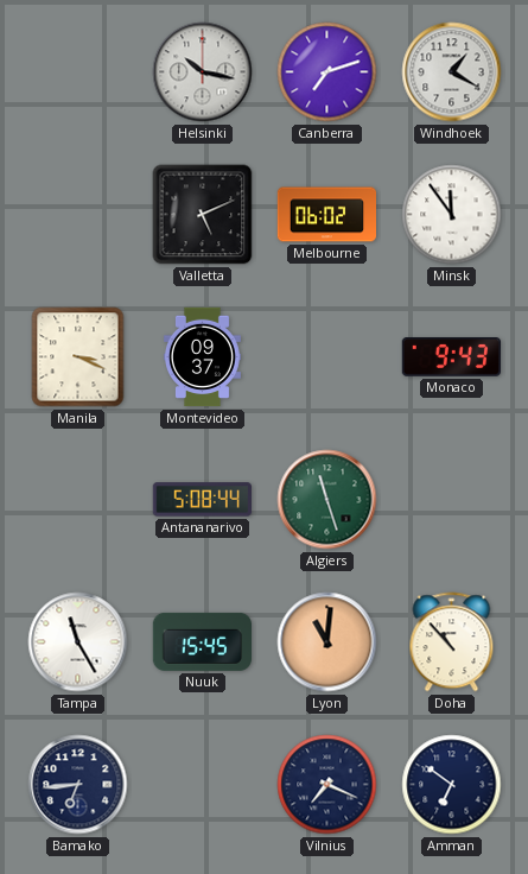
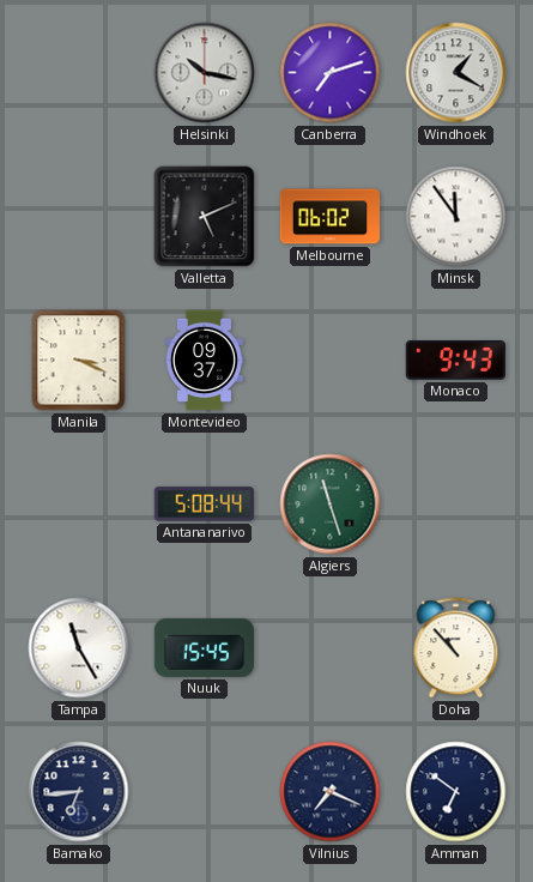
Lyon: 11:01 -> none
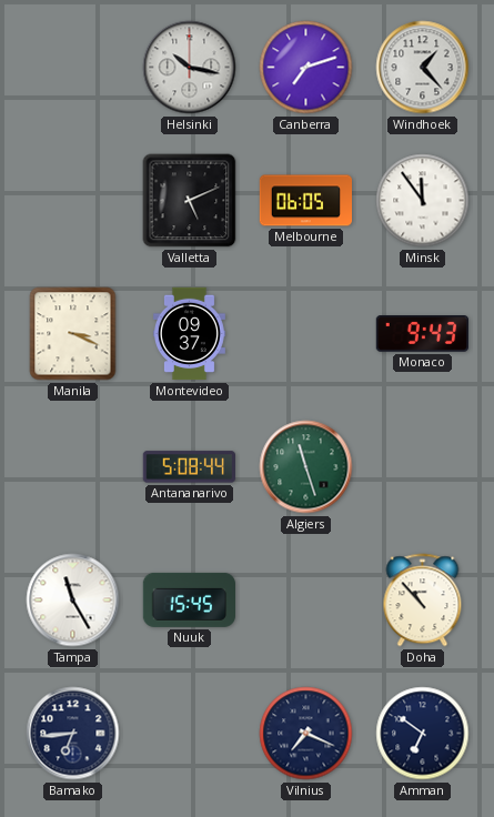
Windhoek: 1:20 -> 1:23
Melbourne: 06:02 -> 06:05
